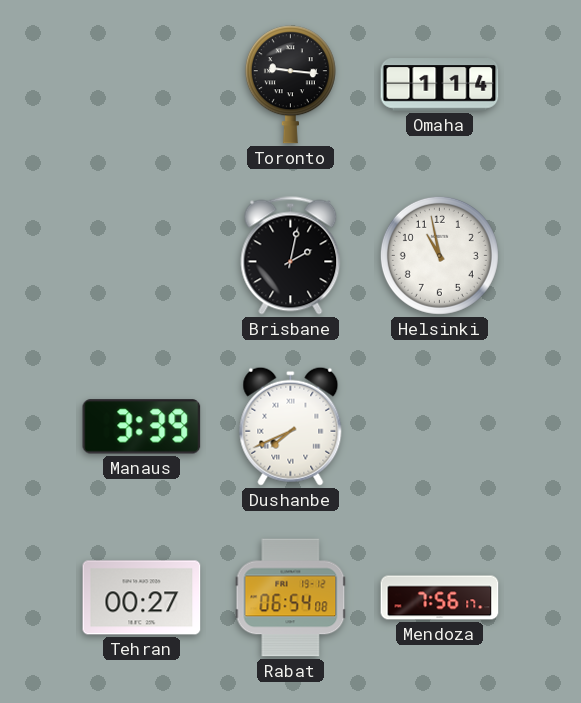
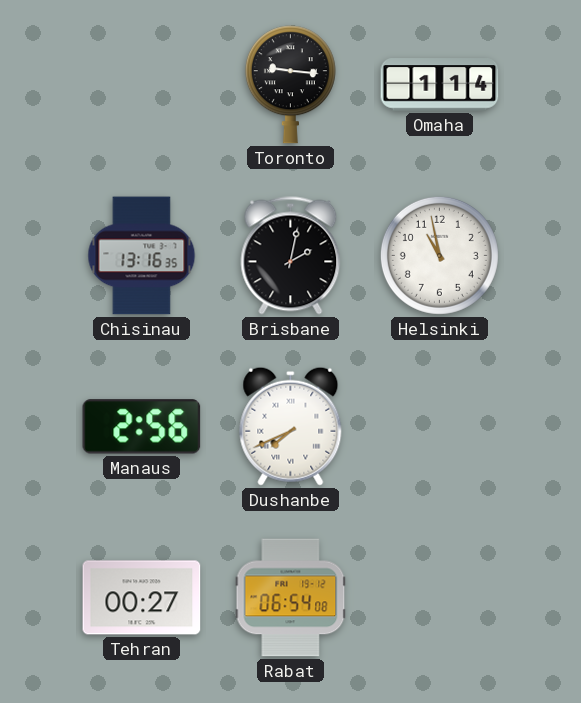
Chisinau: none -> 13:16
Manaus: 3:39 -> 2:56
Mendoza: 7:56 -> none
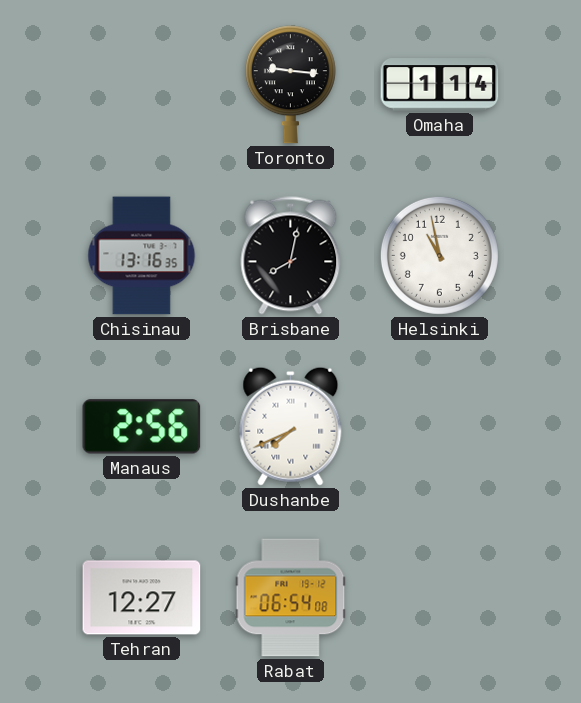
Brisbane: 2:02 -> 8:02
Tehran: 00:27 -> 12:27
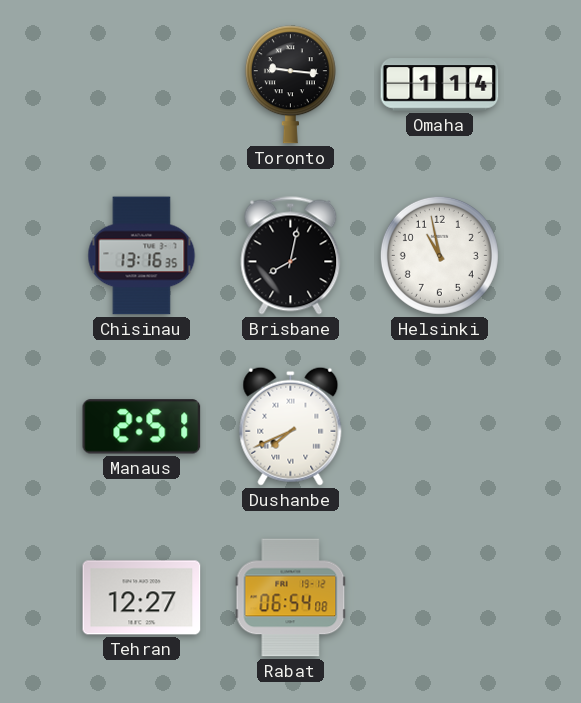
Manaus: 2:56 -> 2:51
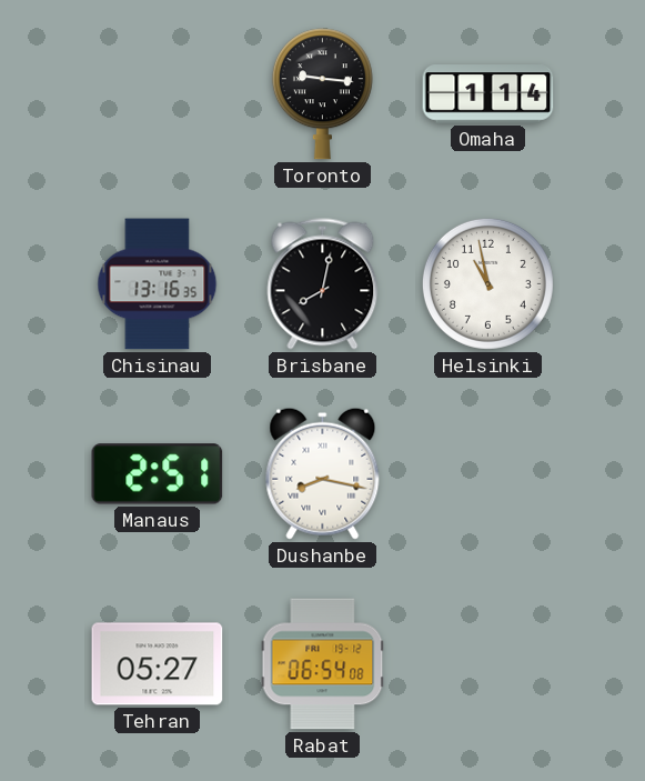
Dushanbe: 7:41 -> 8:17
Tehran: 12:27 -> 05:27
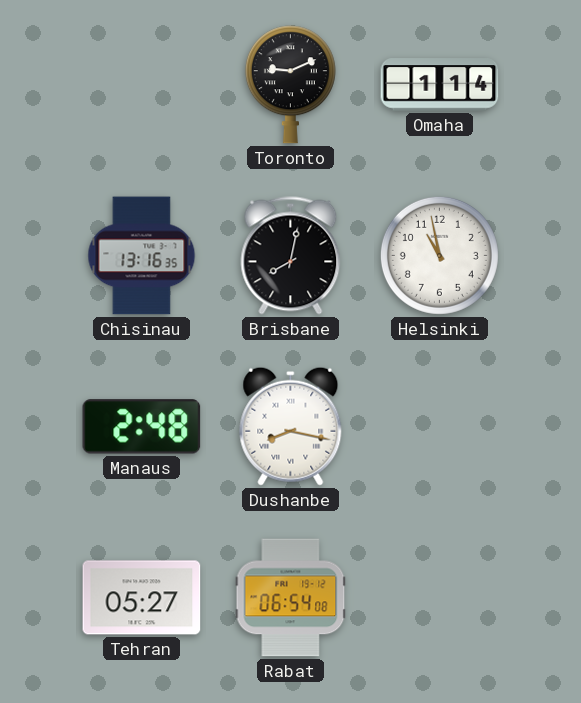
Toronto: 9:16 -> 9:11
Manaus: 2:51 -> 2:48
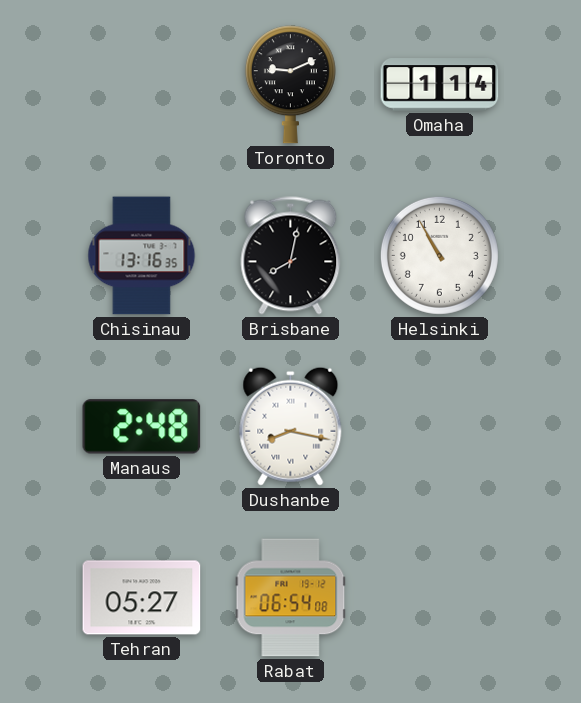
Helsinki: 10:58 -> 10:55
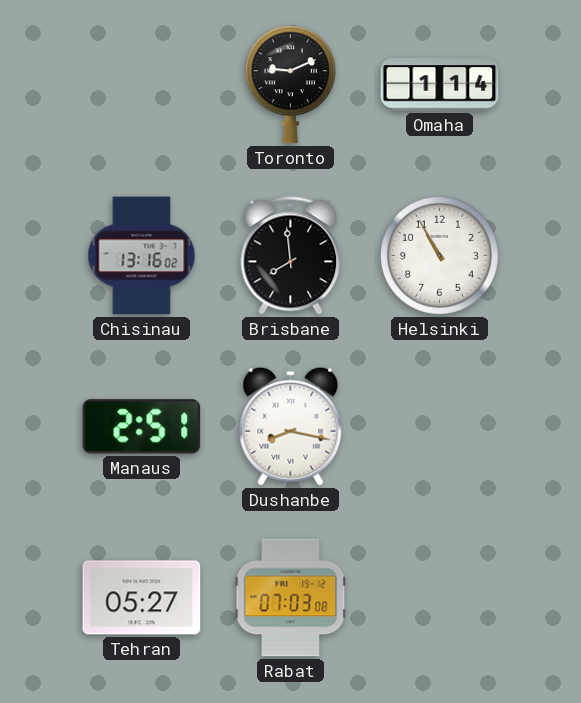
Chisinau: 13:16:35 -> 13:16:02
Brisbane: 8:02 -> 7:59
Manaus: 2:48 -> 2:51
Rabat: 06:54 -> 07:03
